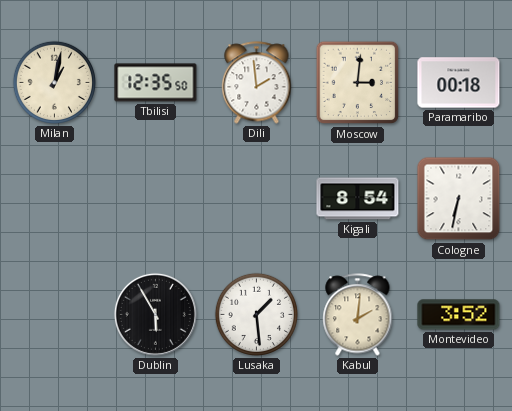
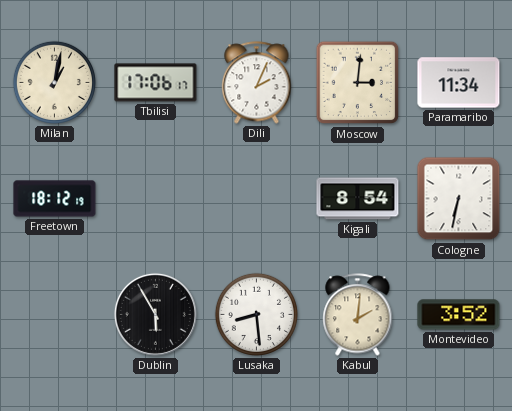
Tbilisi: 12:35 -> 17:06
Dili: 1:59 -> 2:04
Paramaribo: 00:18 -> 11:34
Freetown: none -> 18:12
Lusaka: 1:29 -> 8:29
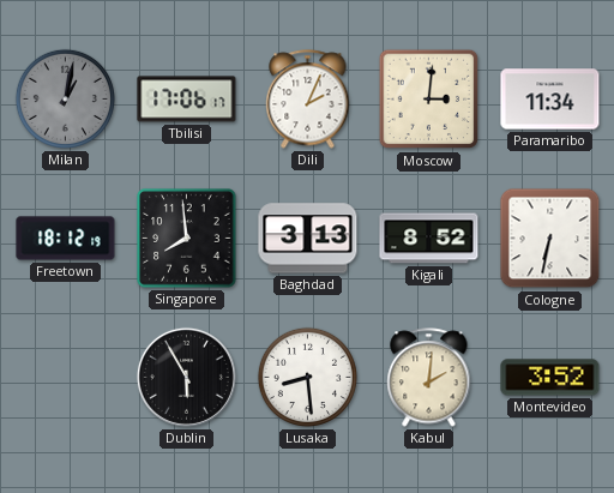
Milan dial: cream -> grey
Singapore: none -> 7:59
Baghdad: none -> 3:13
Kigali: 8:54 -> 8:52
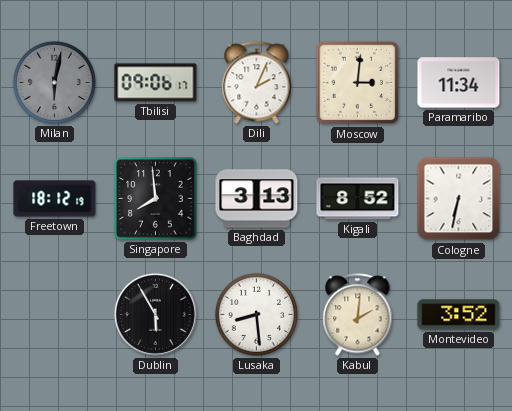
Milan: 1:02 -> 6:02
Tbilisi: 17:06 -> 09:06
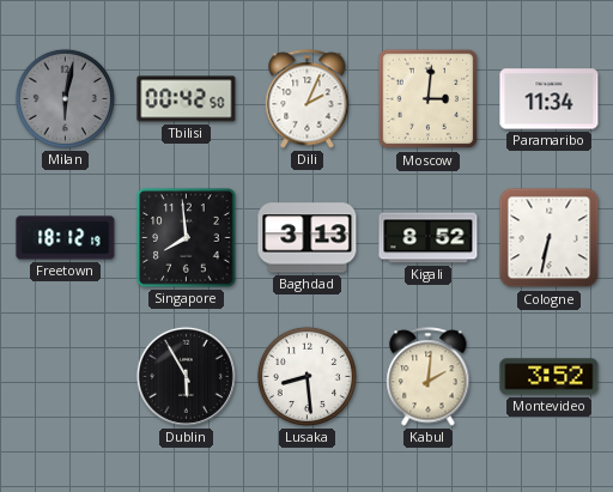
Tbilisi: 09:06 -> 00:42
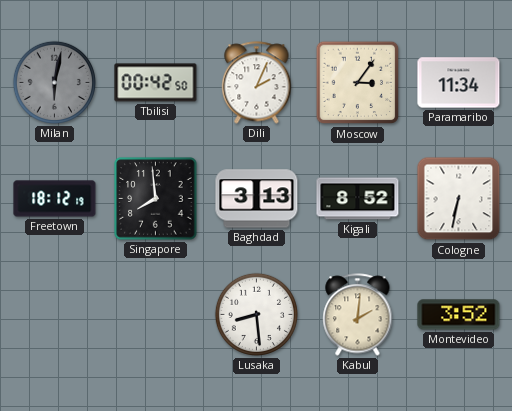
Moscow: 3:01 -> 3:06
Dublin: 5:55 -> none
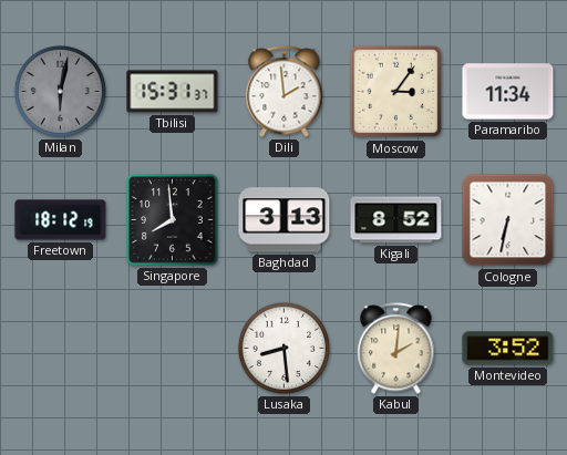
Tbilisi: 00:42 -> 15:31
Dili: 2:04 -> 1:59
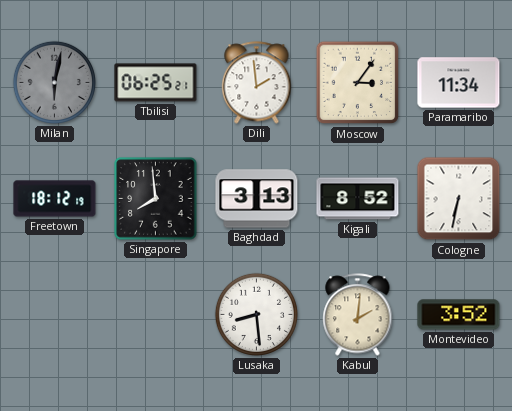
Tbilisi: 15:31 -> 06:25
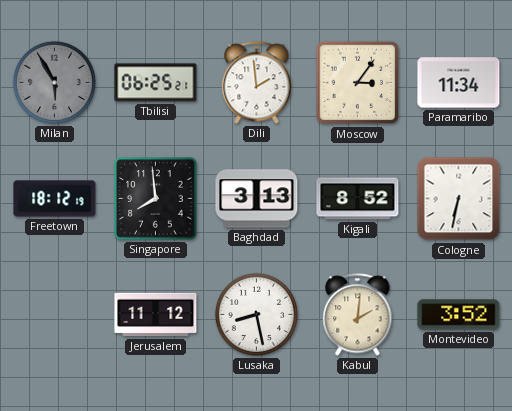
Milan: 6:02 -> 5:55
Jerusalem: none -> 11:12
Lusaka: 8:29 -> 8:28
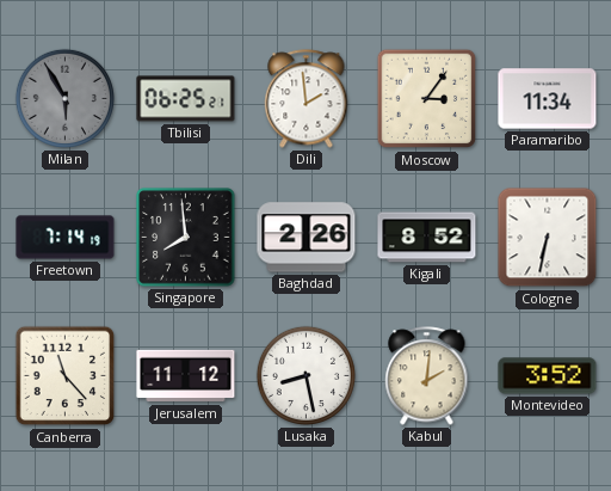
Freetown: 18:12 -> 7:14
Baghdad: 3:13 -> 2:26
Canberra: none -> 11:23
